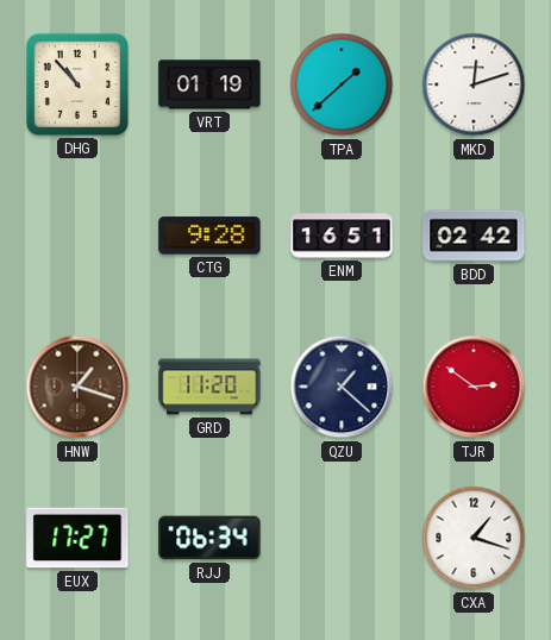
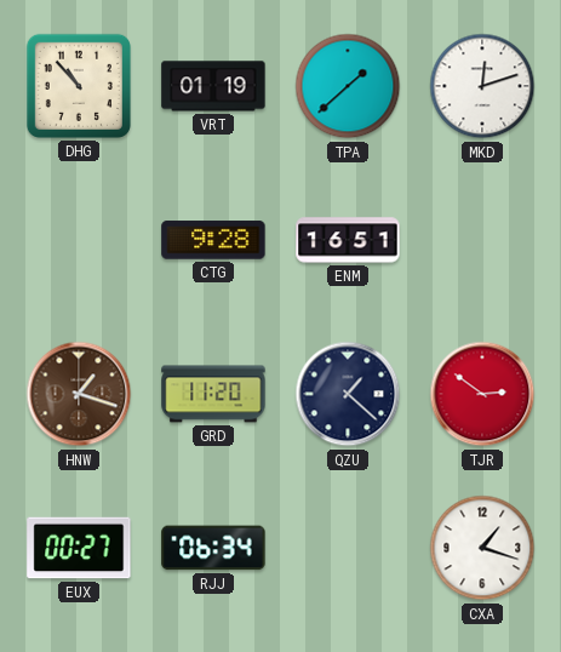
BDD: 02:42 -> none
EUX: 17:27 -> 00:27
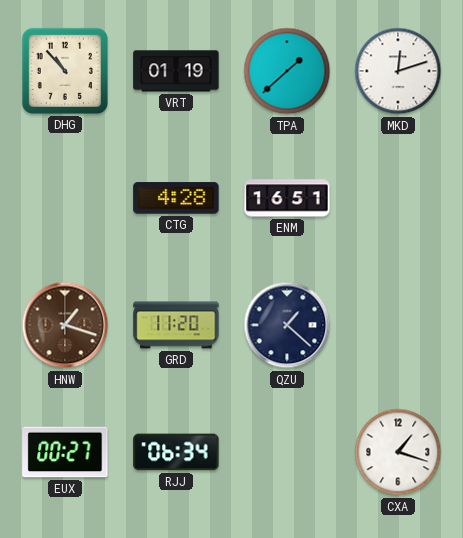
CTG: 9:28 -> 4:28
TJR: 2:51 -> none
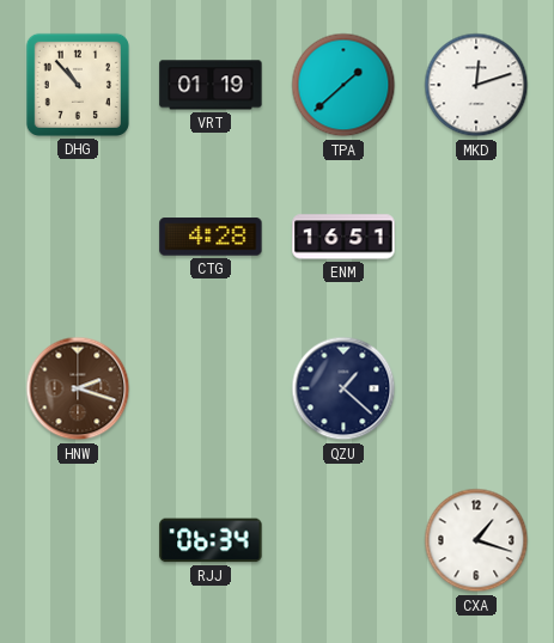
HNW: 1:18 -> 2:18
GRD: 11:20 -> none
EUX: 00:27 -> none
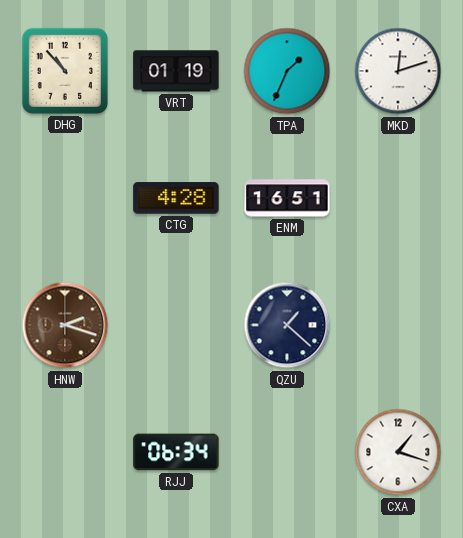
TPA: 1:38 -> 1:34
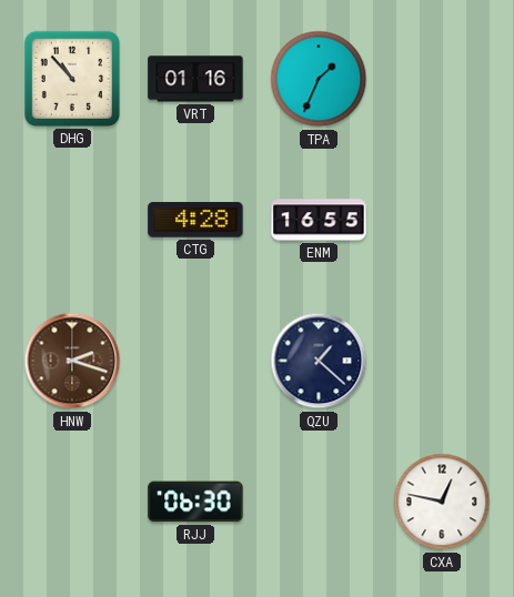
VRT: 01:19 -> 01:16
MKD: 12:12 -> none
ENM: 16:51 -> 16:55
RJJ: 06:34 -> 06:30
CXA: 1:18 -> 12:47
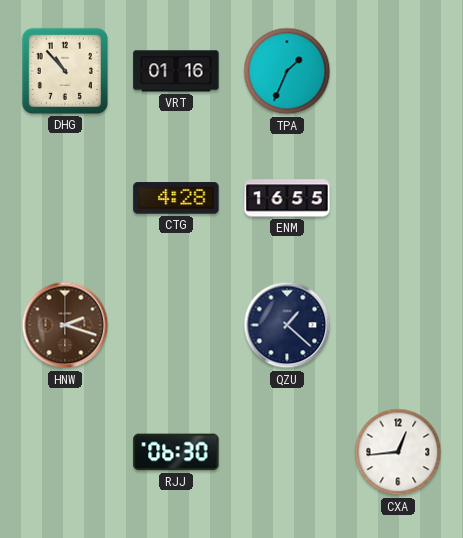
CXA: 12:47 -> 12:44
